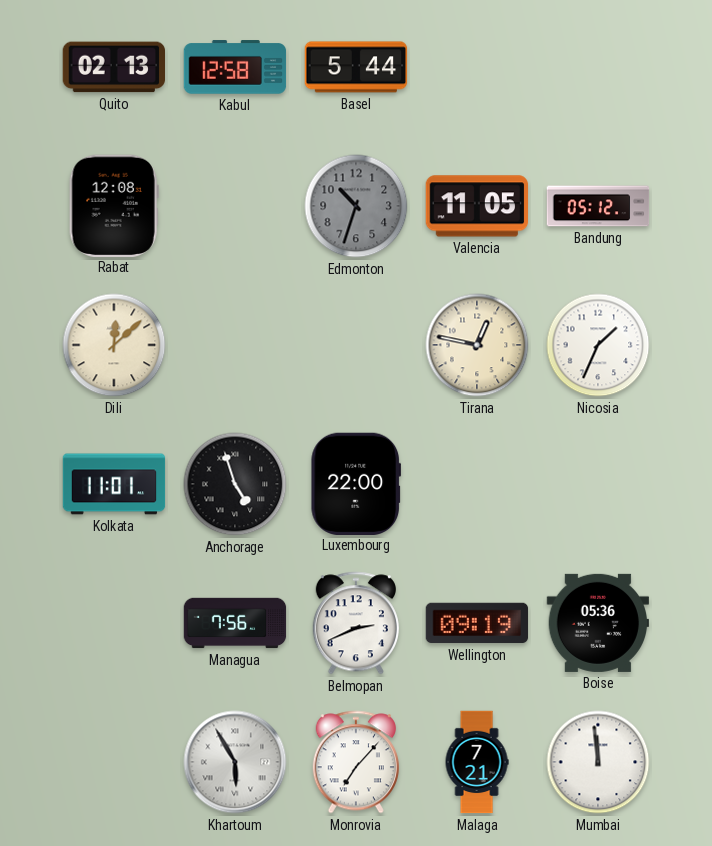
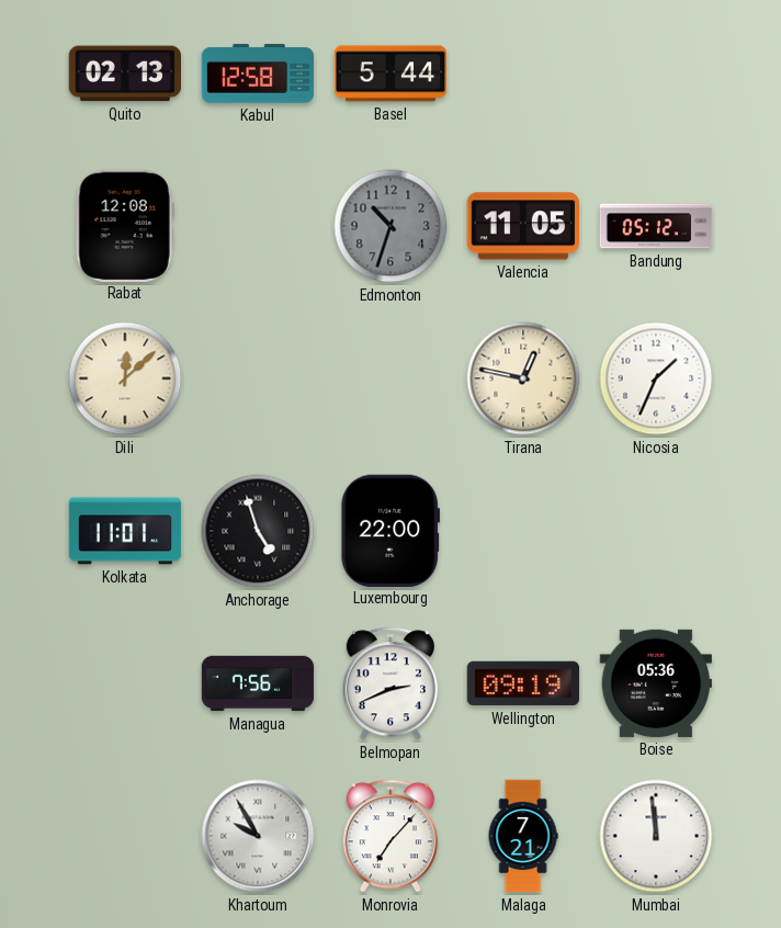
Khartoum: 5:55 -> 9:55
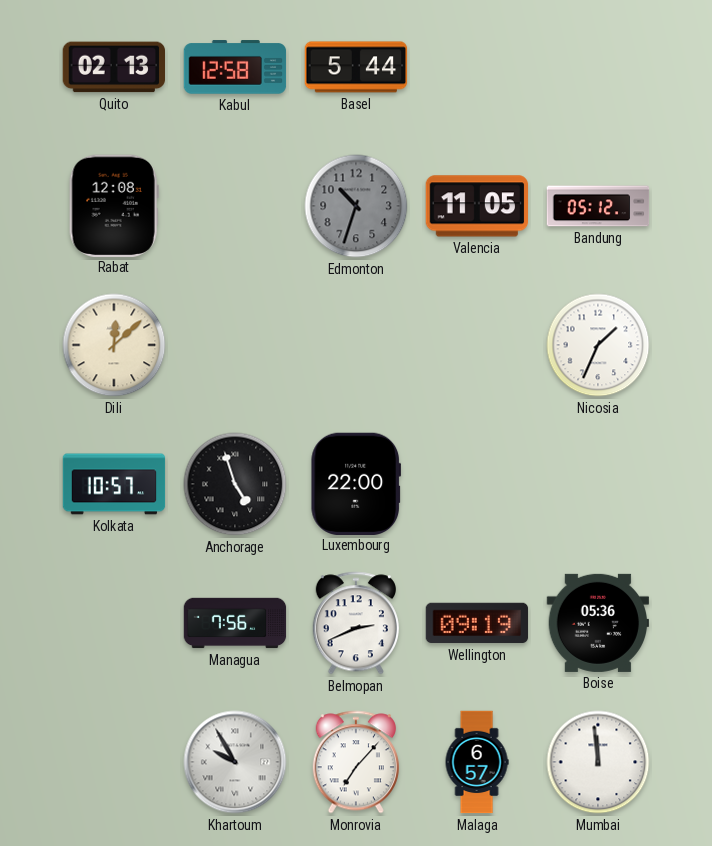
Tirana: 12:47 -> none
Kolkata: 11:01 -> 10:57
Malaga: 7:21 -> 6:57
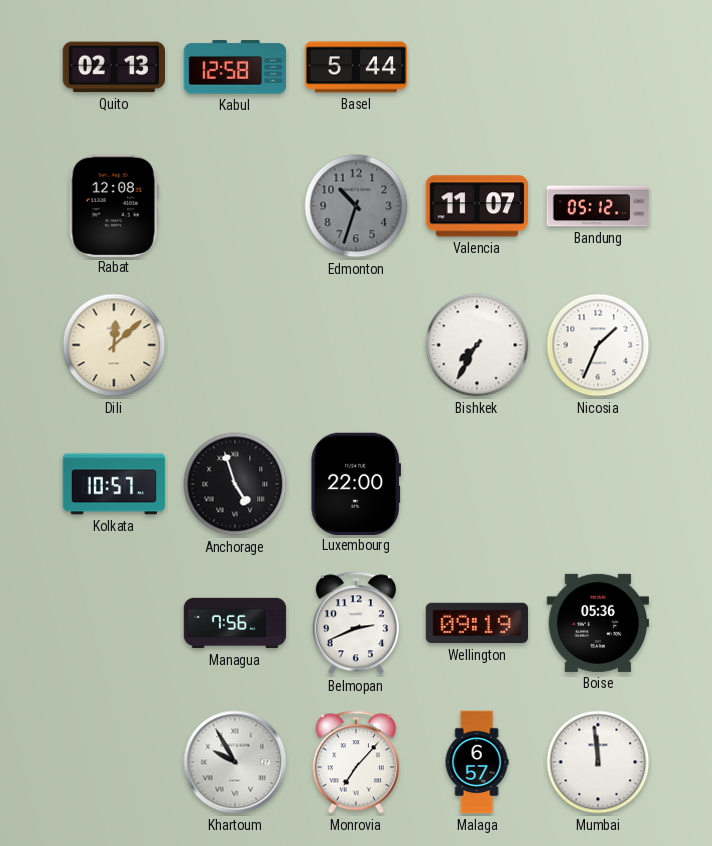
Valencia: 11:05 -> 11:07
Bishkek: none -> 7:35
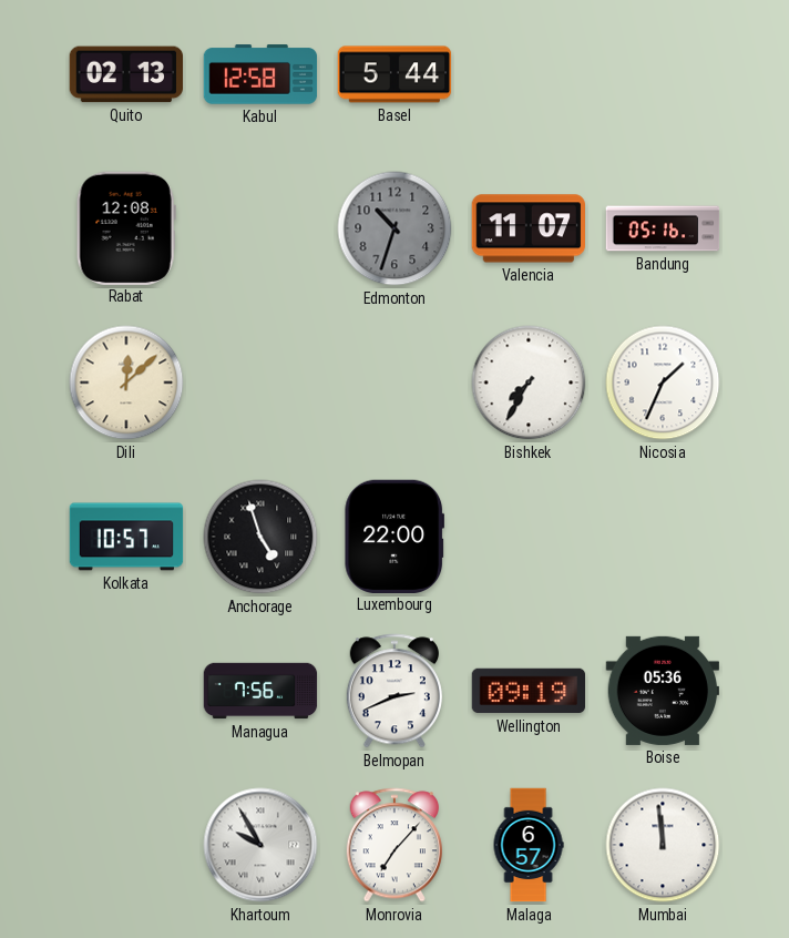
Bandung: 05:12 -> 05:16
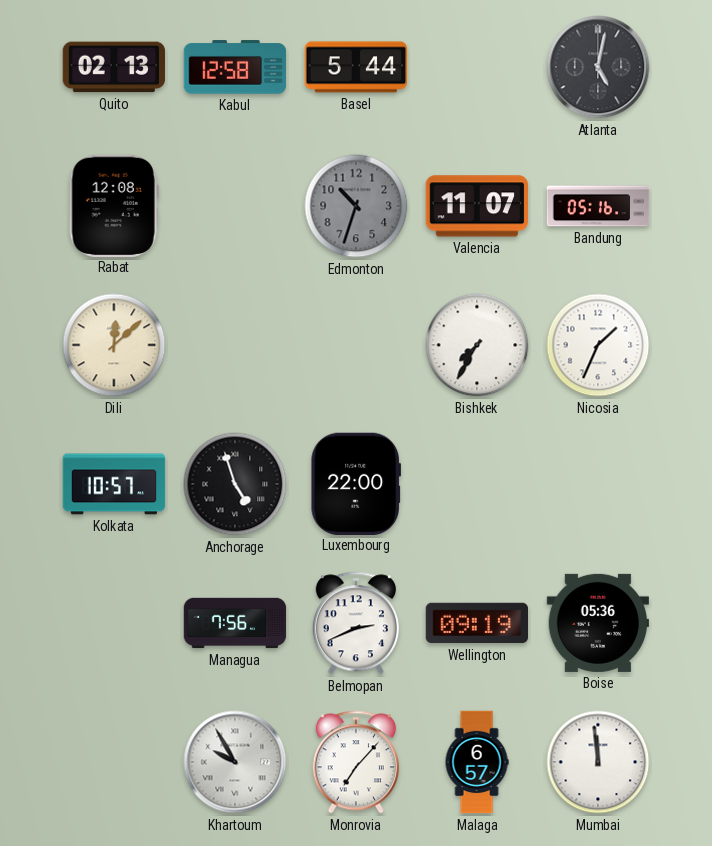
Atlanta: none -> 5:02
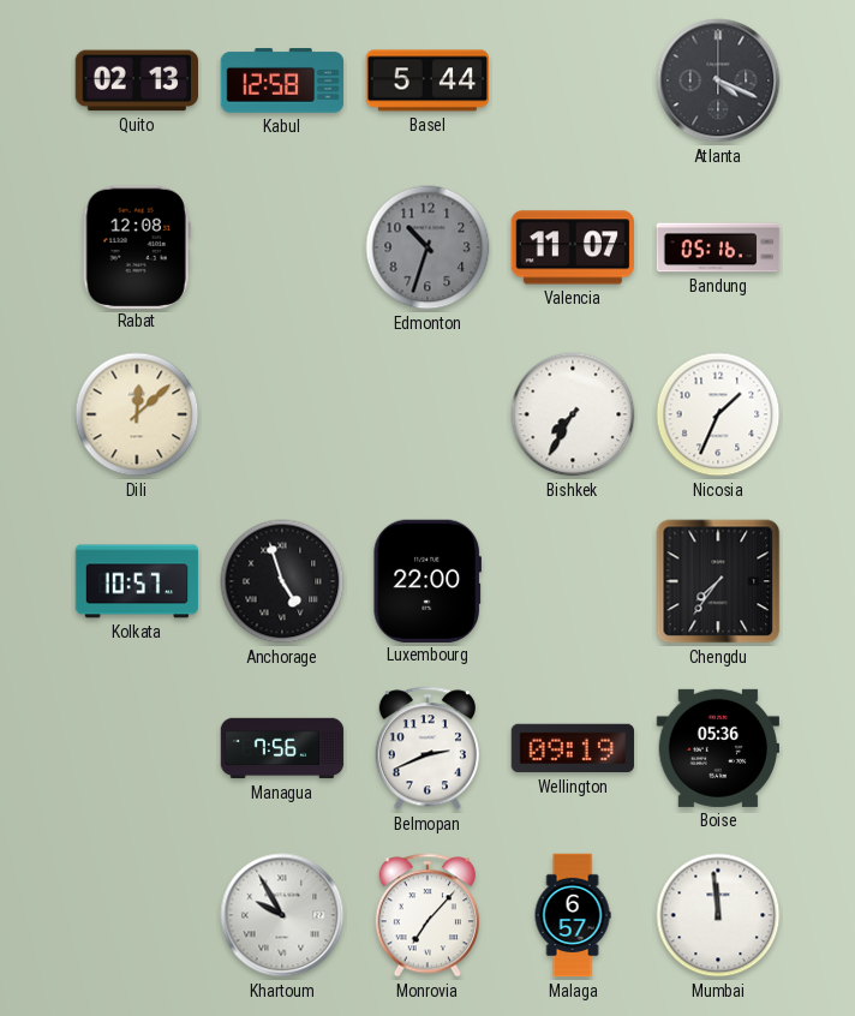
Atlanta: 5:02 -> 4:19
Chengdu: none -> 7:36
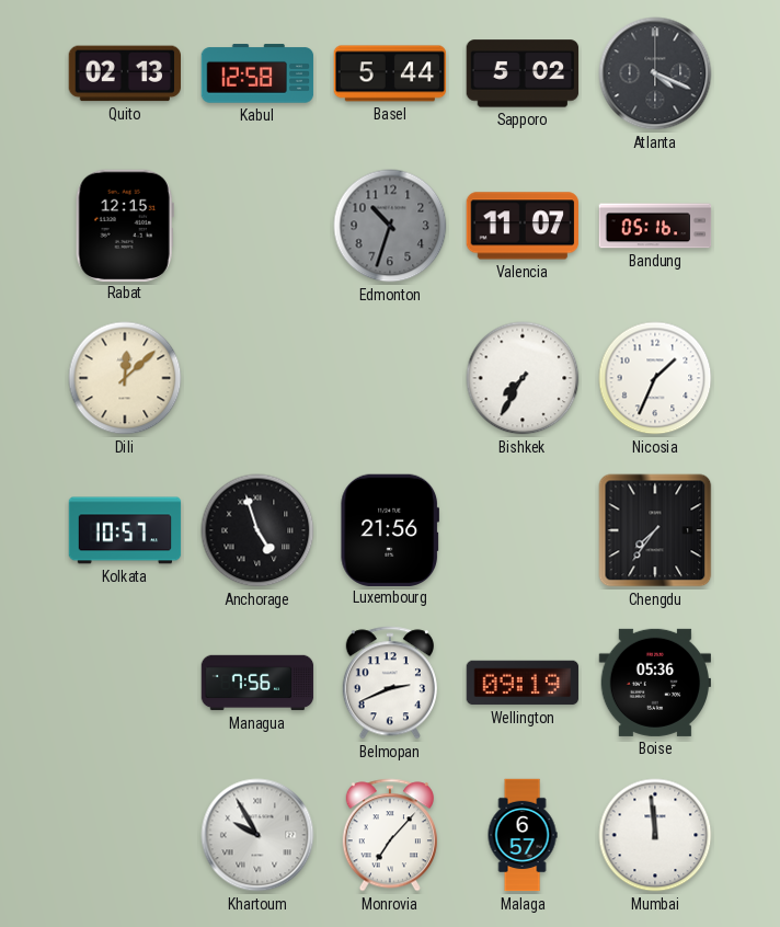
Sapporo: none -> 5:02
Rabat: 12:08 -> 12:15
Luxembourg: 22:00 -> 21:56
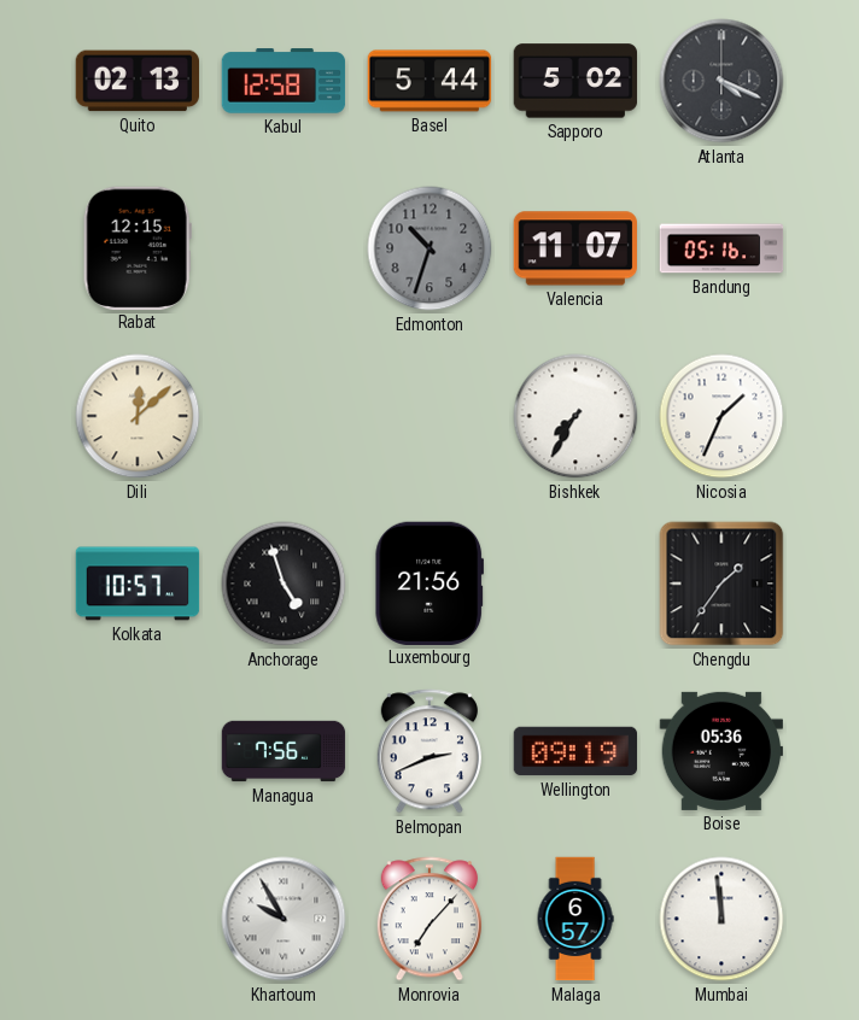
Chengdu: 7:36 -> 1:36
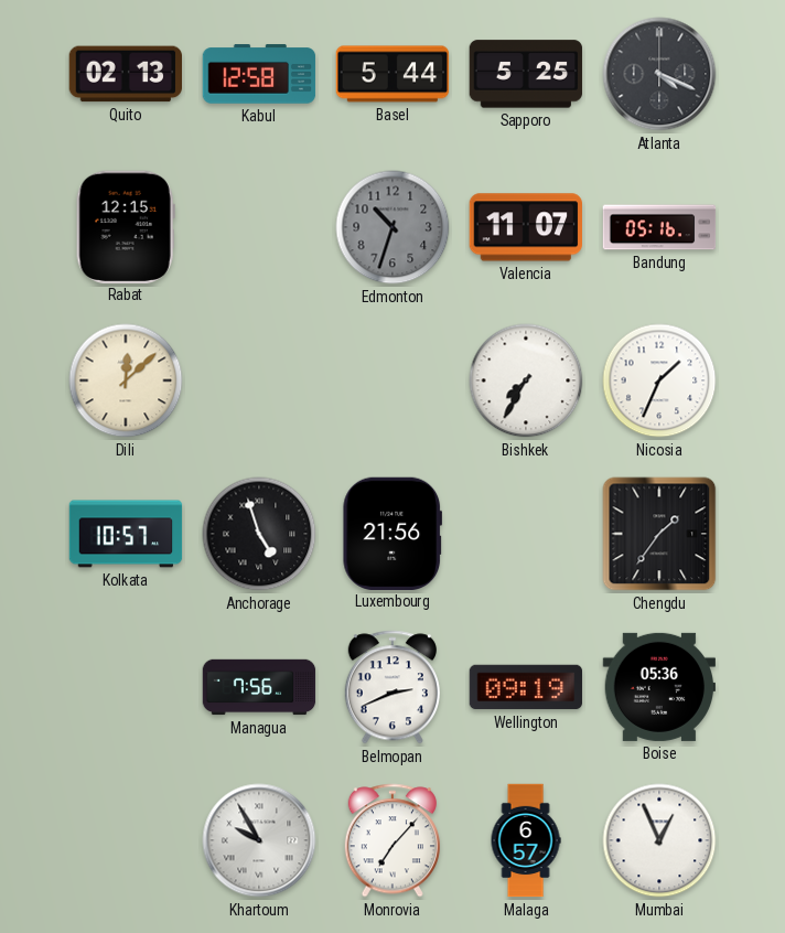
Sapporo: 5:02 -> 5:25
Mumbai: 11:59 -> 12:56
